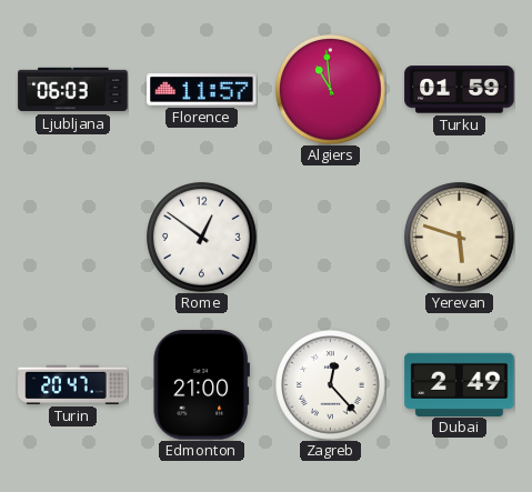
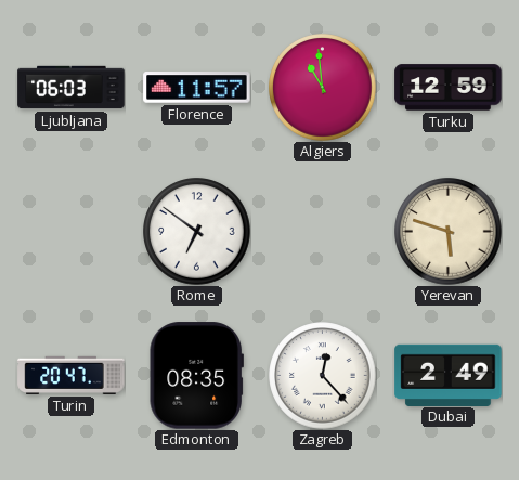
Turku: 01:59 -> 12:59
Rome: 12:51 -> 6:51
Edmonton: 21:00 -> 08:35
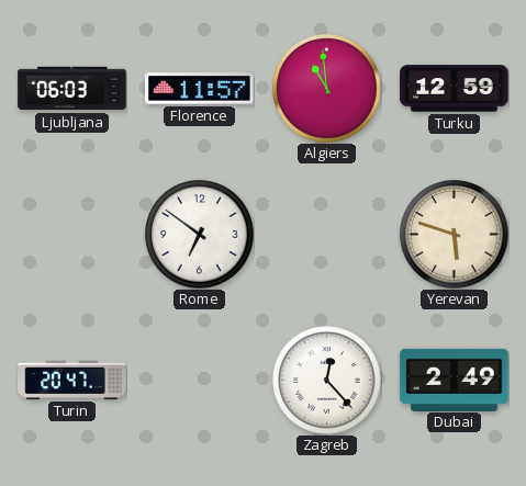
Edmonton: 08:35 -> none
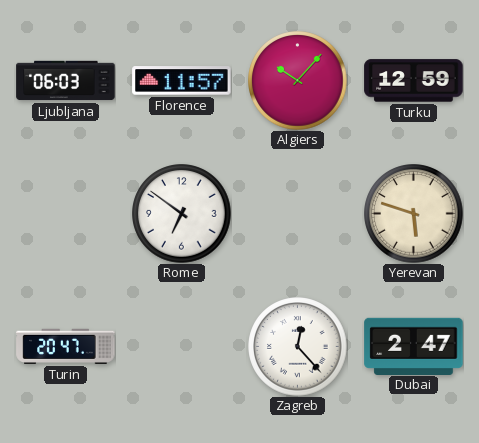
Algiers: 10:59 -> 10:07
Dubai: 2:49 -> 2:47
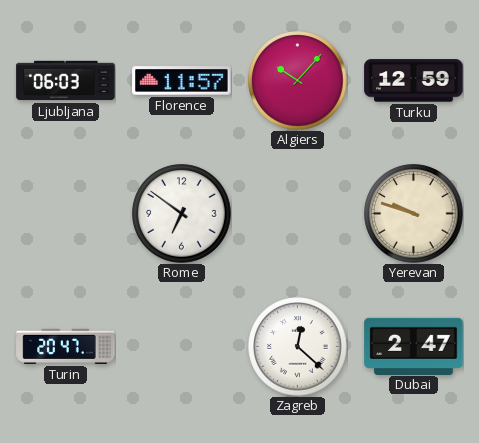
Yerevan: 5:48 -> 9:48
Zagreb: 12:23 -> 12:22
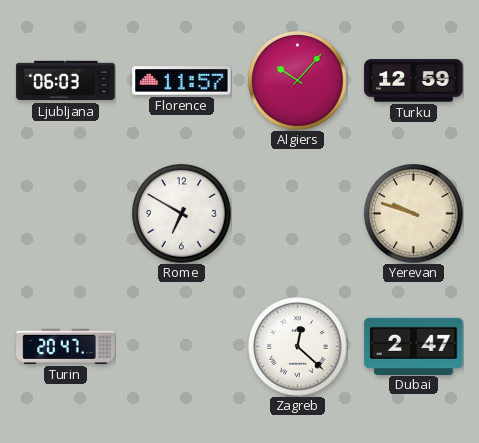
Rome: 6:51 -> 6:50
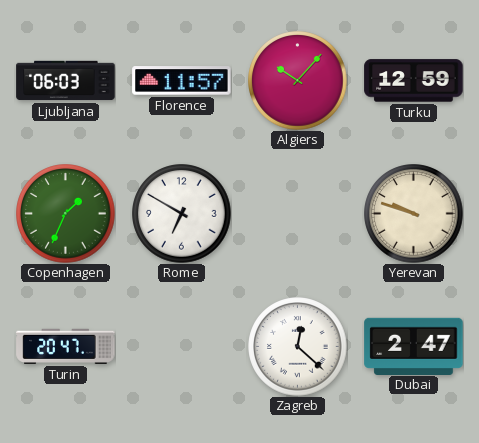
Copenhagen: none -> 1:34
